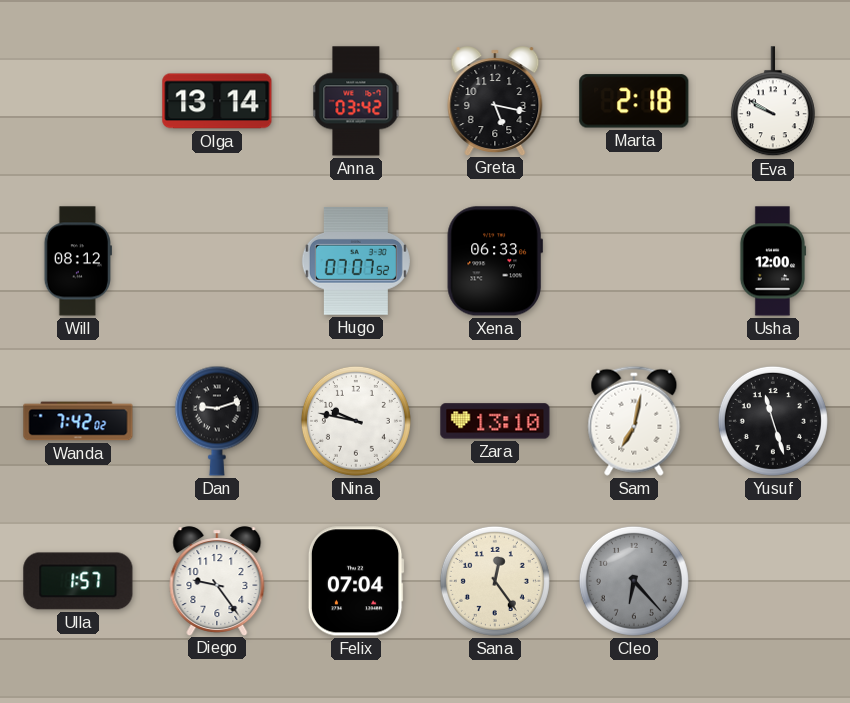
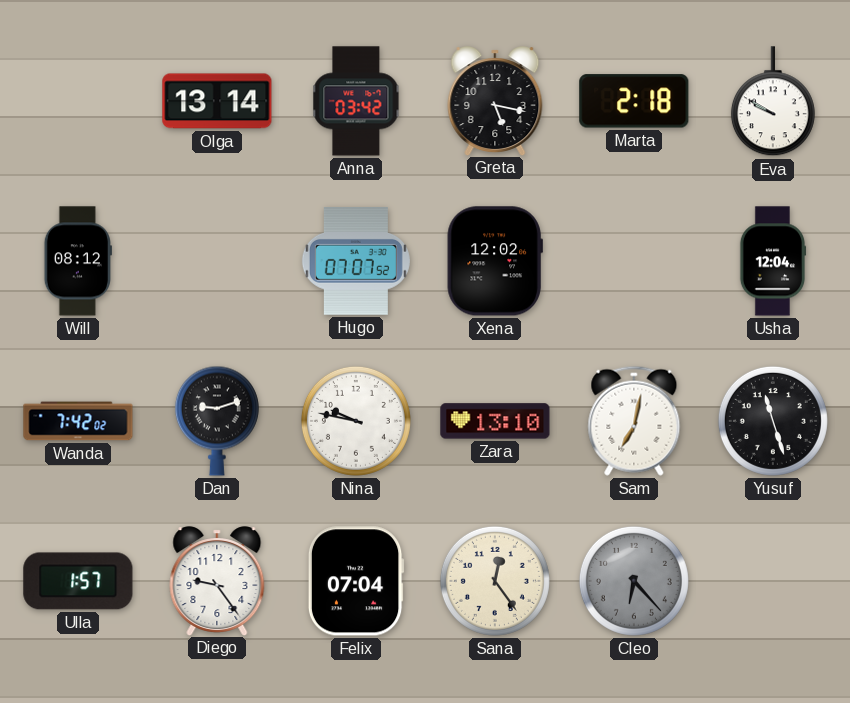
Xena: 06:33 -> 12:02
Usha: 12:00 -> 12:04
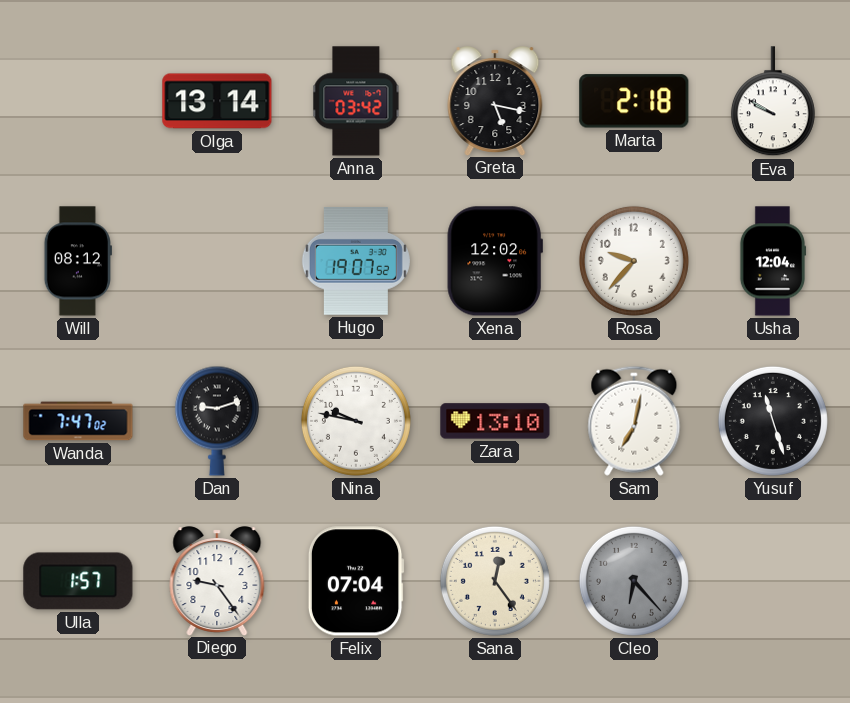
Hugo: 07:07 -> 19:07
Rosa: none -> 9:37
Wanda: 7:42 -> 7:47
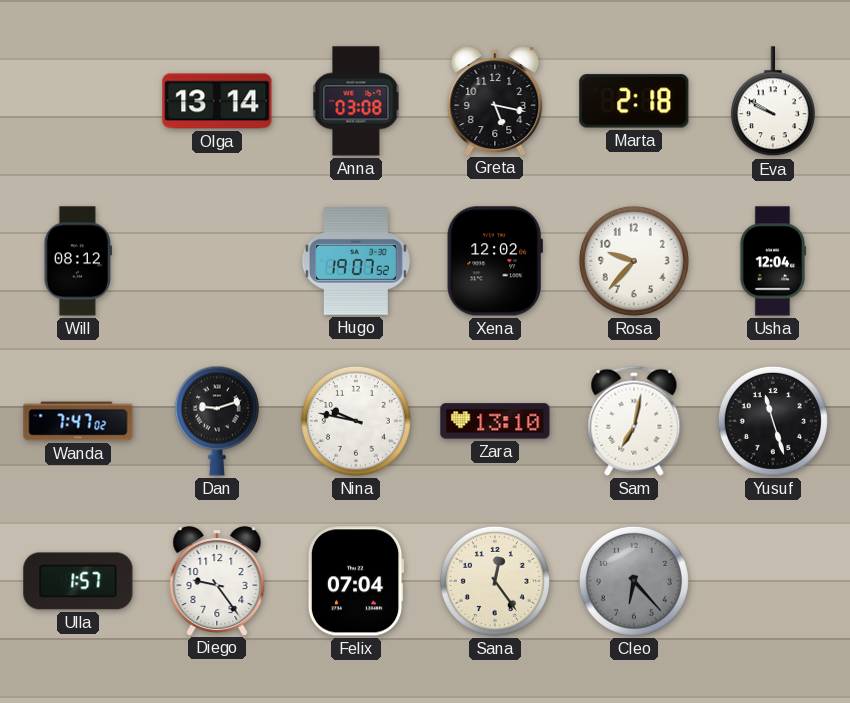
Anna: 03:42 -> 03:08
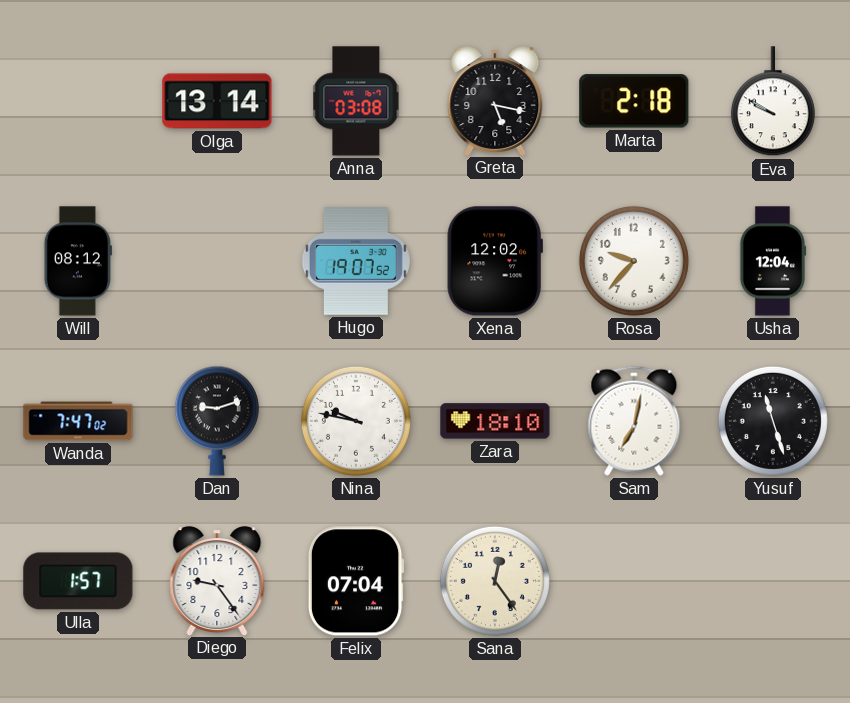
Zara: 13:10 -> 18:10
Cleo: 6:23 -> none
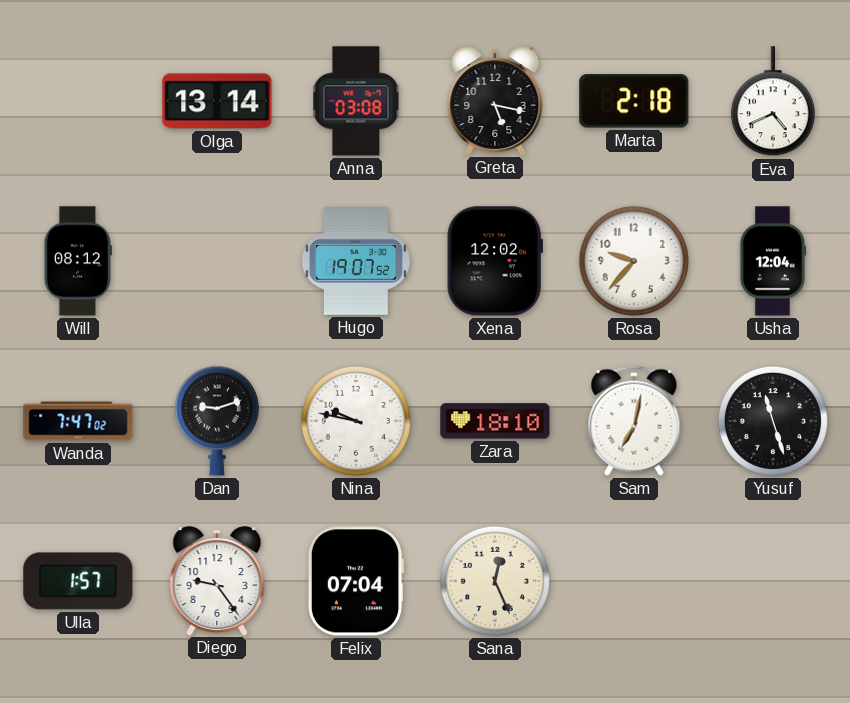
Eva: 9:50 -> 4:41
Sana: 12:24 -> 12:26
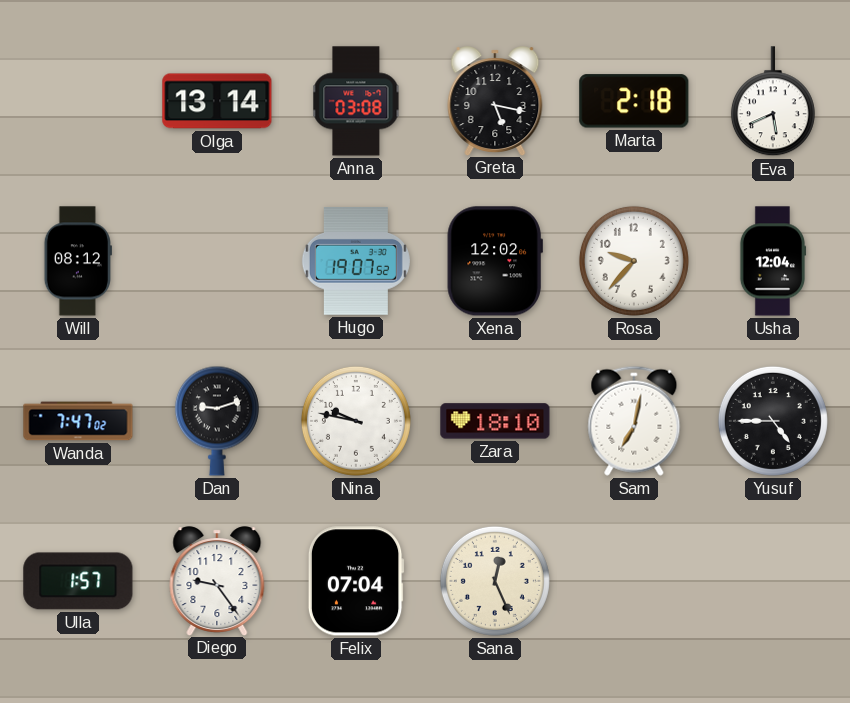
Eva: 4:41 -> 5:41
Yusuf: 11:27 -> 4:45
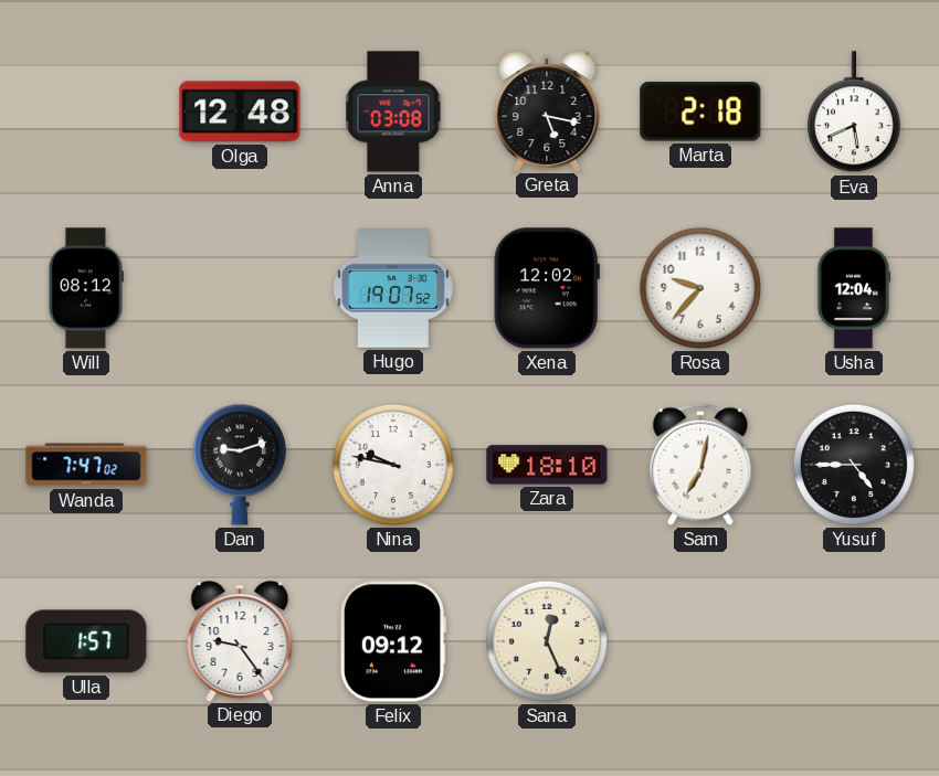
Olga: 13:14 -> 12:48
Felix: 07:04 -> 09:12
